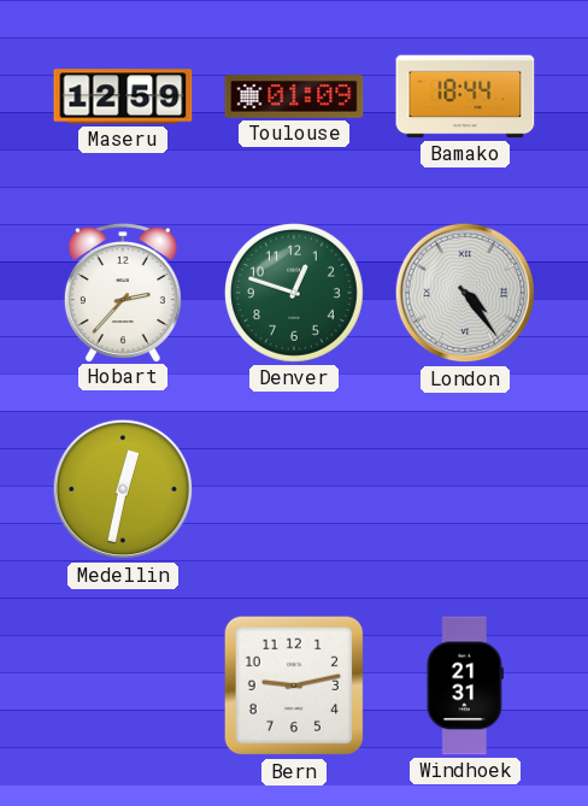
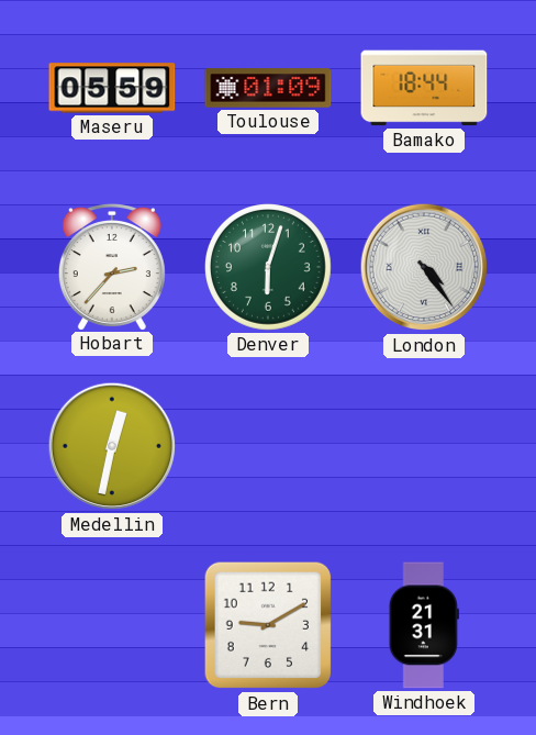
Maseru: 12:59 -> 05:59
Denver: 12:48 -> 6:03
Bern: 9:13 -> 9:10
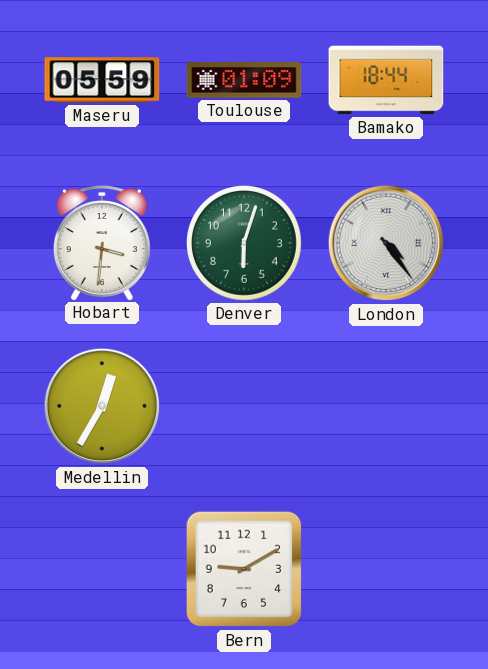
Hobart: 2:37 -> 3:31
Medellin: 12:32 -> 12:35
Windhoek: 21:31 -> none
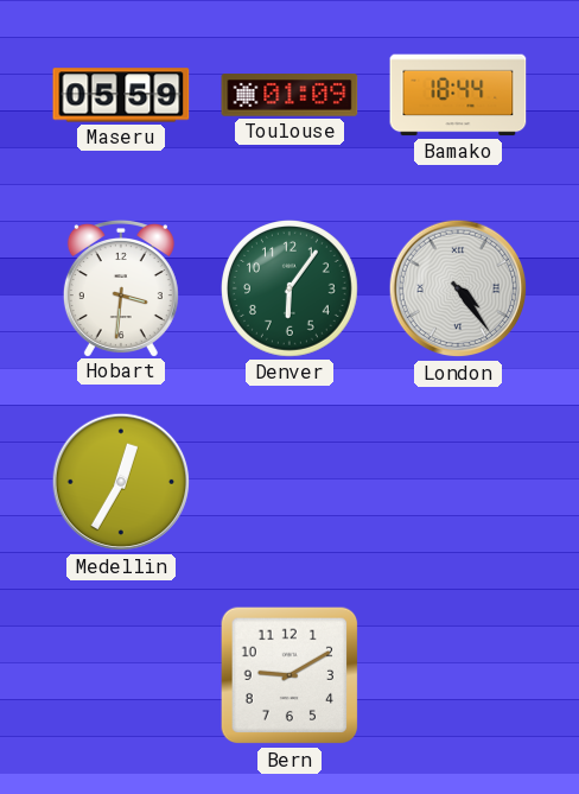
Denver: 6:03 -> 6:06
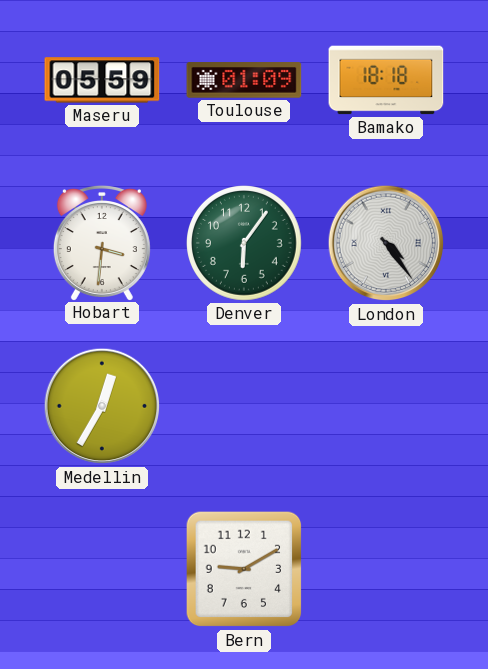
Bamako: 18:44 -> 18:18
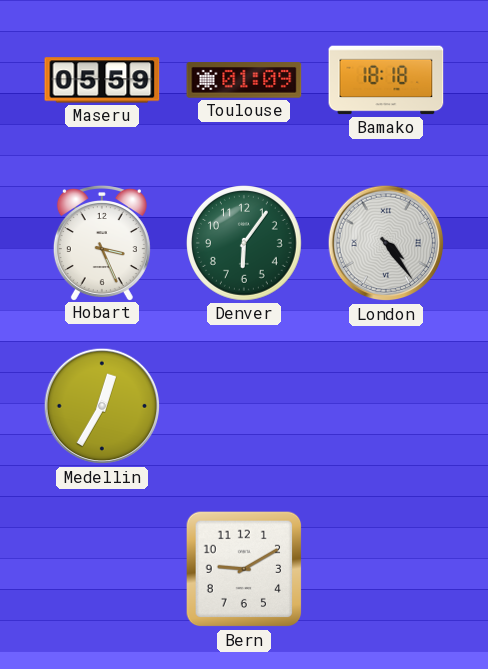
Hobart: 3:31 -> 3:26
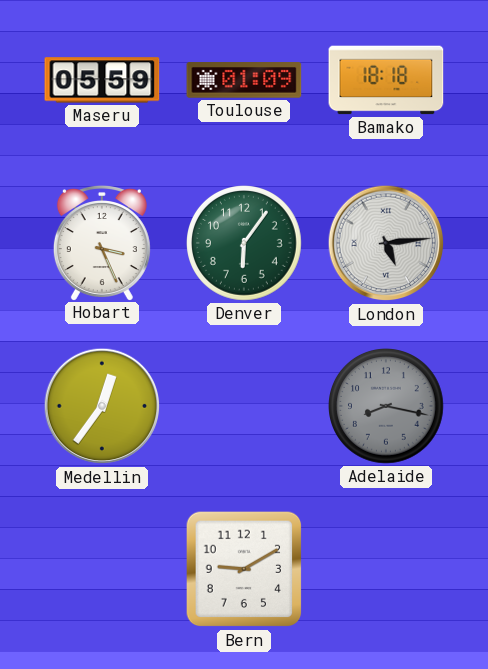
London: 4:24 -> 5:14
Medellin: 12:35 -> 12:36
Adelaide: none -> 8:17
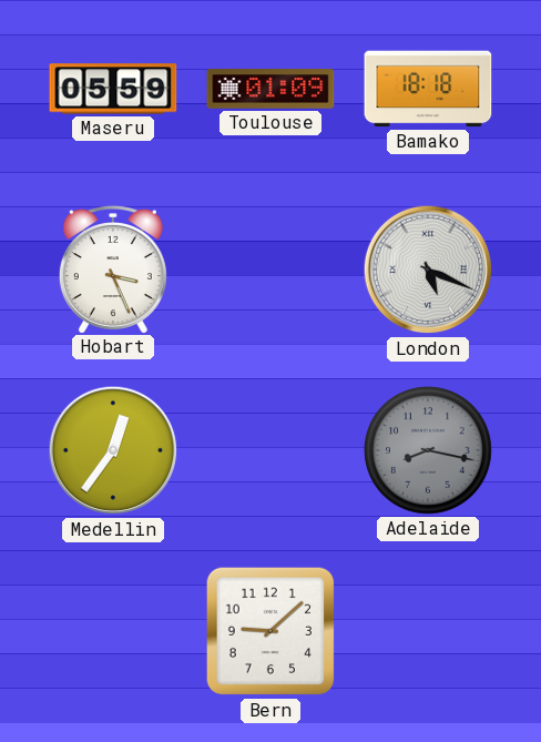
Denver: 6:06 -> none
London: 5:14 -> 5:19
Bern: 9:10 -> 9:08
